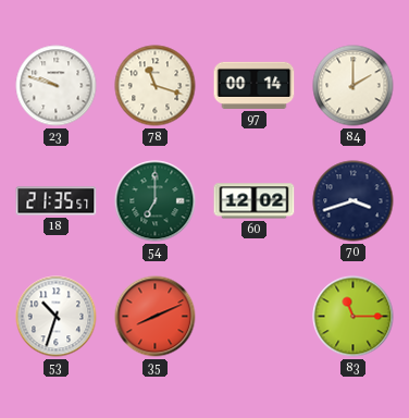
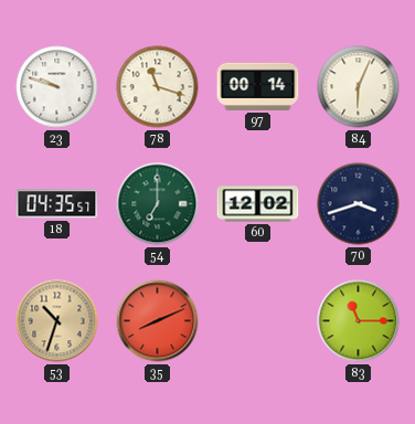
84: 2:00 -> 6:04
18: 21:35 -> 04:35
53 dial: white -> champagne
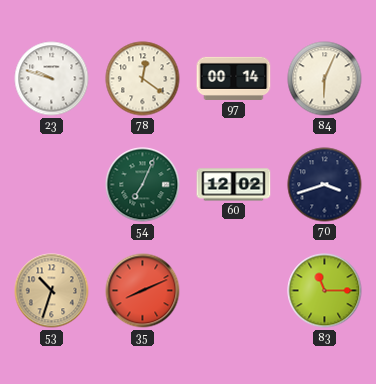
78: 11:18 -> 12:21
18: 04:35 -> none
54: 7:00 -> 7:04
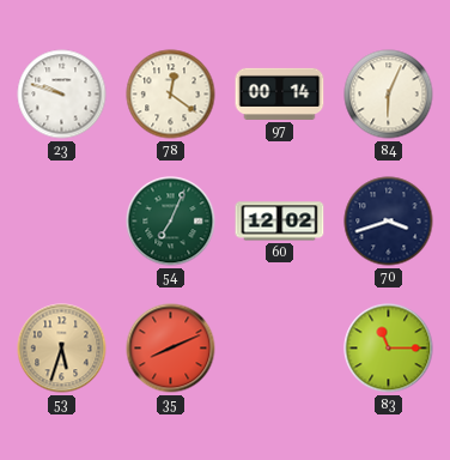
53: 10:33 -> 5:33
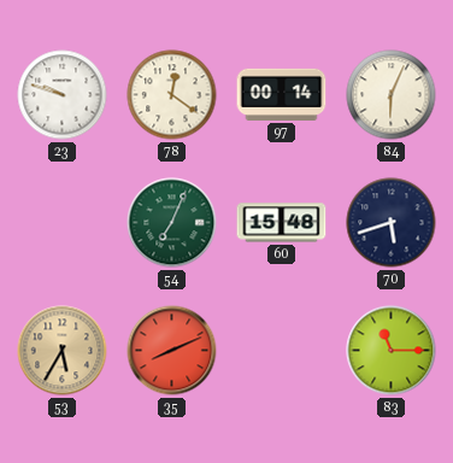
60: 12:02 -> 15:48
70: 3:42 -> 5:42
53: 5:33 -> 5:35
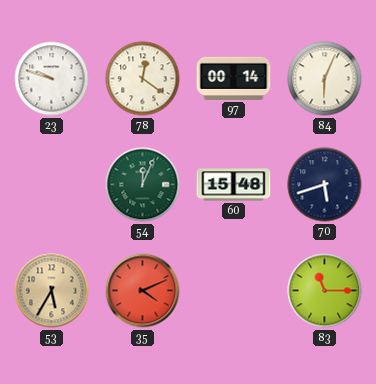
54: 7:04 -> 12:04
35: 8:11 -> 4:11
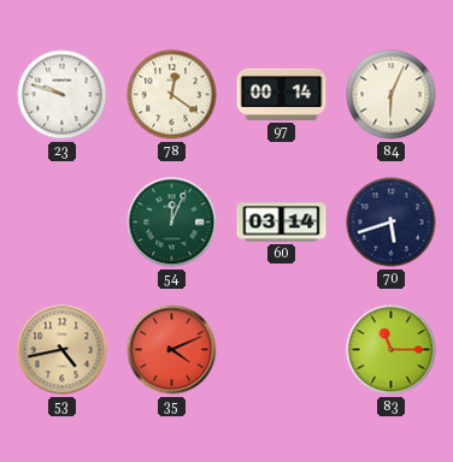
60: 15:48 -> 03:14
53: 5:35 -> 4:43
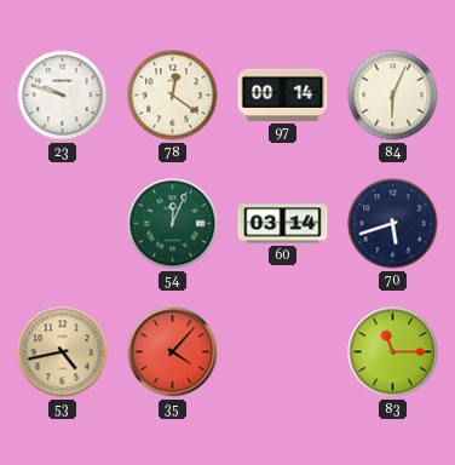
35: 4:11 -> 4:07
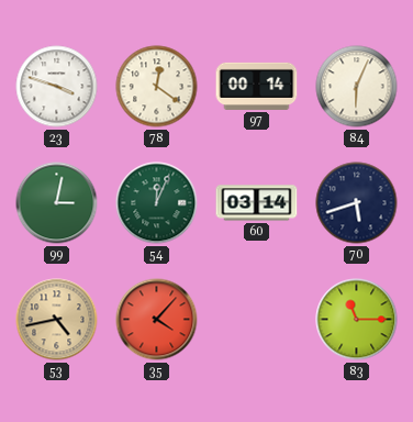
23: 9:48 -> 3:48
99: none -> 3:02
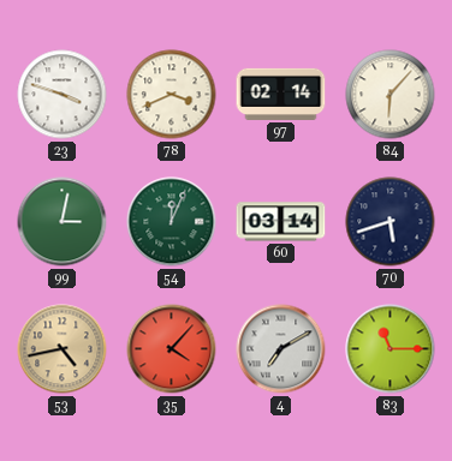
78: 12:21 -> 3:41
97: 00:14 -> 02:14
84: 6:04 -> 6:07
4: none -> 7:10
